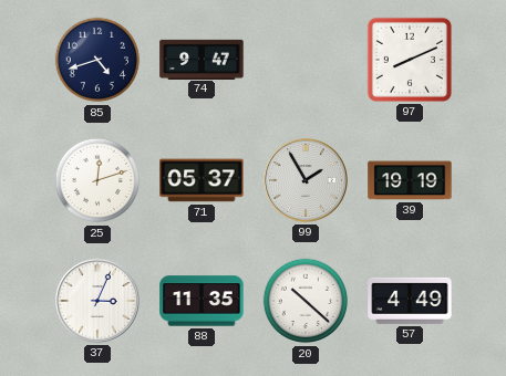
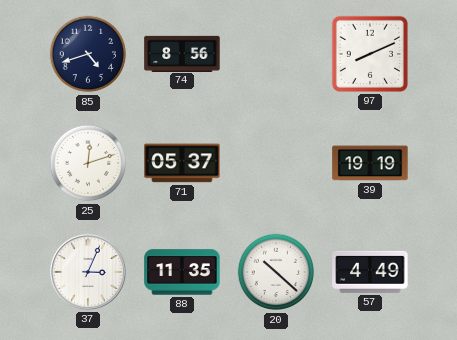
74: 9:47 -> 8:56
99: 1:55 -> none
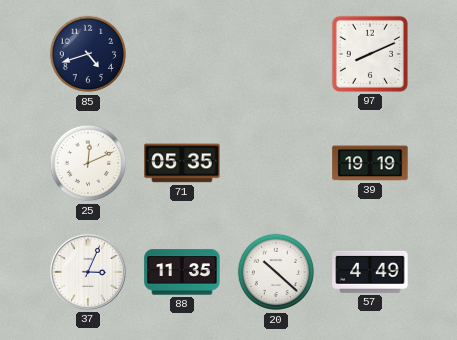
74: 8:56 -> none
25: 12:12 -> 12:11
71: 05:37 -> 05:35
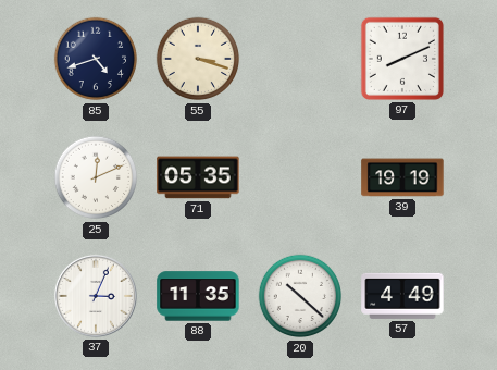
55: none -> 3:18
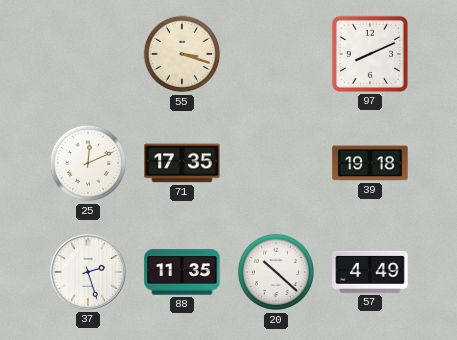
85: 4:42 -> none
71: 05:35 -> 17:35
39: 19:19 -> 19:18
37: 3:04 -> 2:27
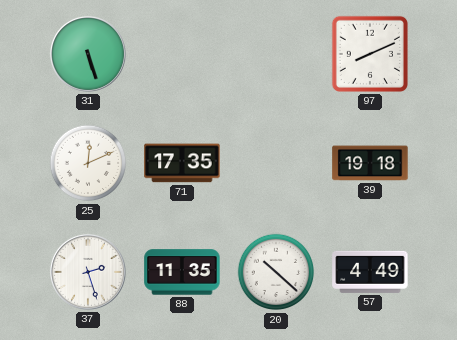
31: none -> 5:27
55: 3:18 -> none
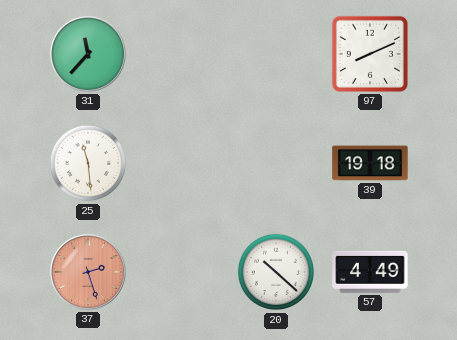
31: 5:27 -> 11:37
25: 12:11 -> 11:29
71: 17:35 -> none
37 dial: white -> salmon
88: 11:35 -> none
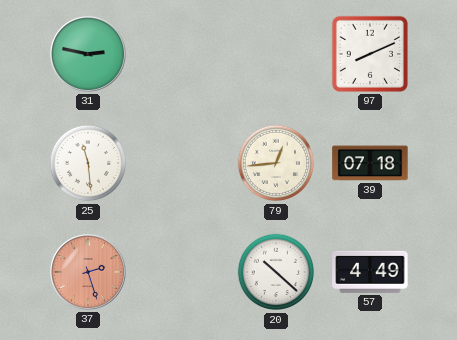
31: 11:37 -> 2:47
79: none -> 12:44
39: 19:18 -> 07:18
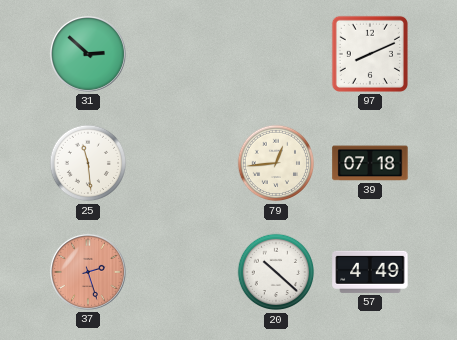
31: 2:47 -> 2:52
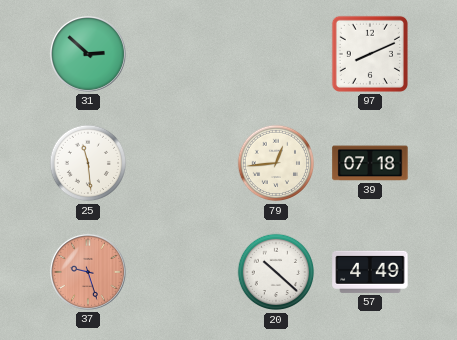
37: 2:27 -> 9:27
